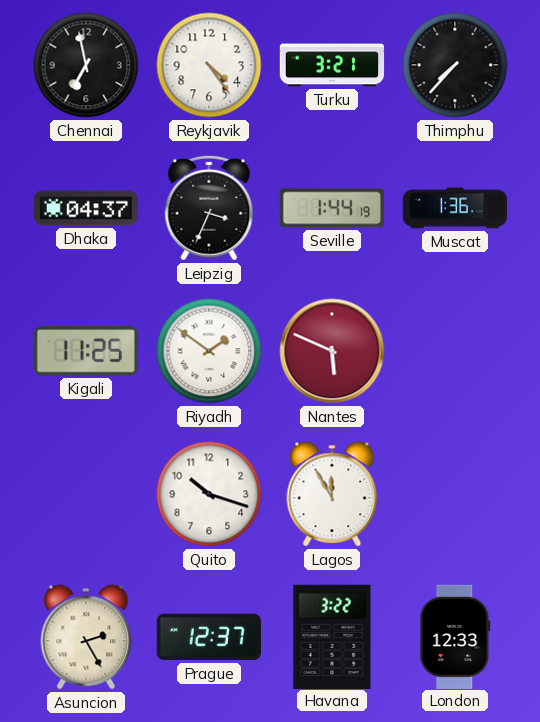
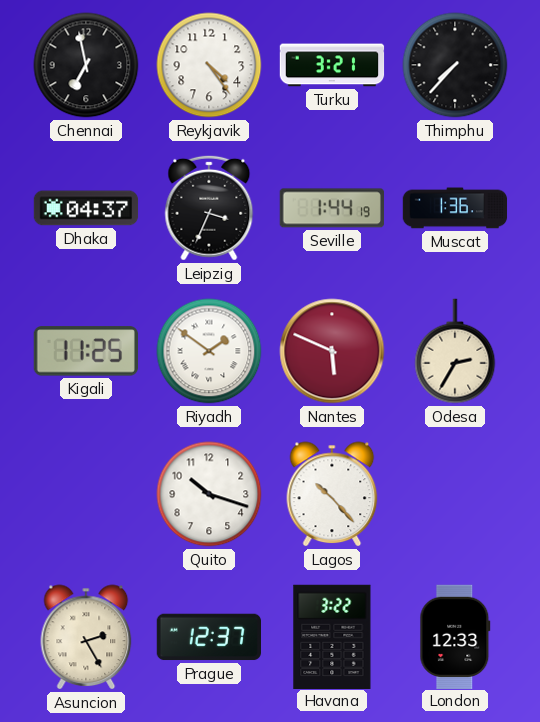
Odesa: none -> 2:35
Lagos: 11:55 -> 10:23
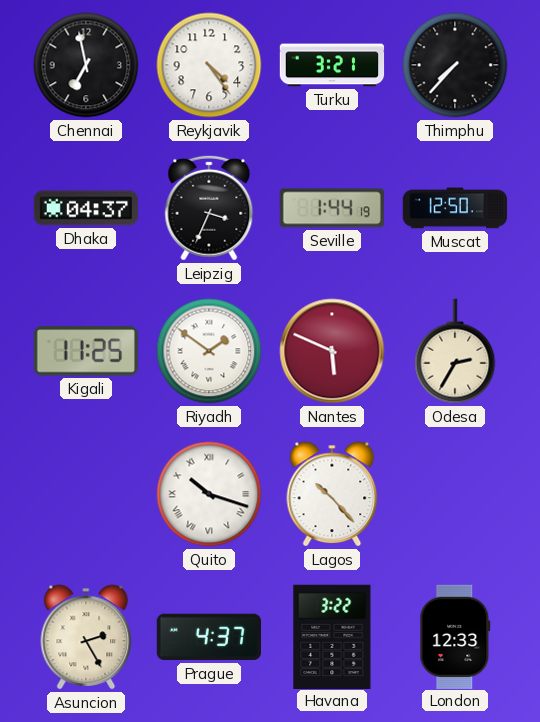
Muscat: 1:36 -> 12:50
Quito numerals: Arabic -> Roman
Prague: 12:37 -> 4:37
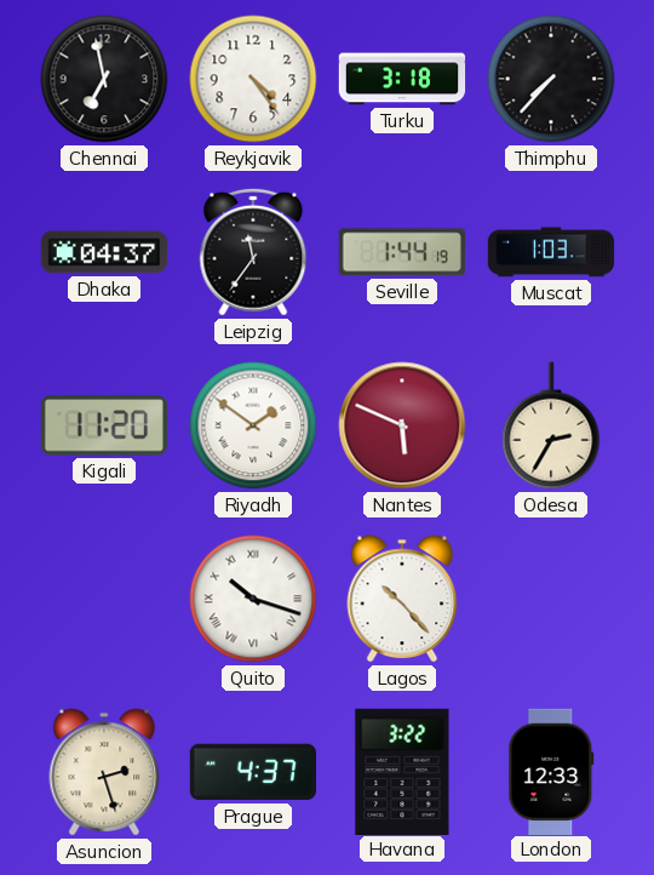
Turku: 3:21 -> 3:18
Leipzig: 3:34 -> 11:36
Muscat: 12:50 -> 1:03
Kigali: 11:25 -> 11:20
Asuncion: 2:25 -> 2:27
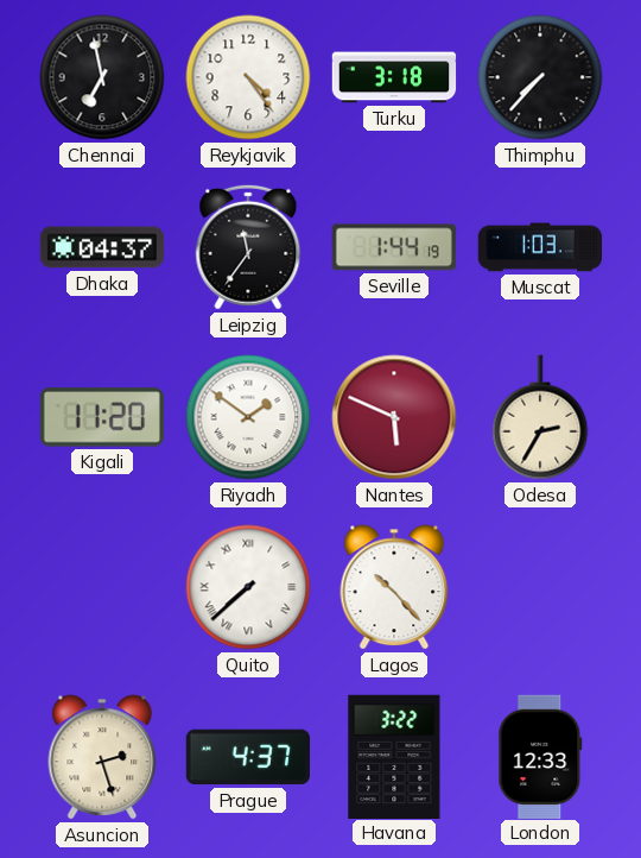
Quito: 10:18 -> 7:38
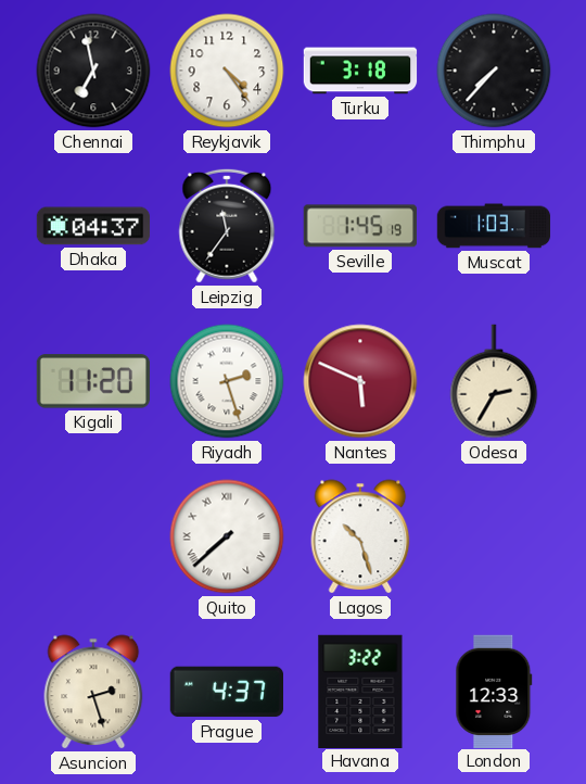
Seville: 1:44 -> 1:45
Riyadh: 1:51 -> 2:27
Lagos: 10:23 -> 10:27
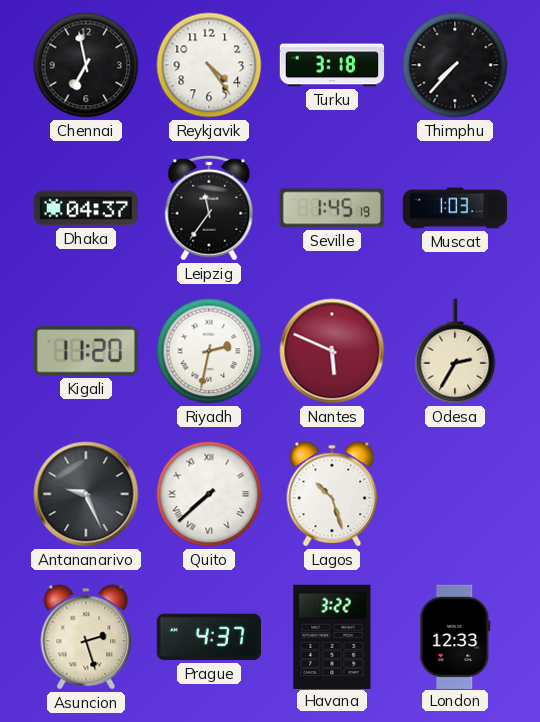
Riyadh: 2:27 -> 2:32
Antananarivo: none -> 9:26
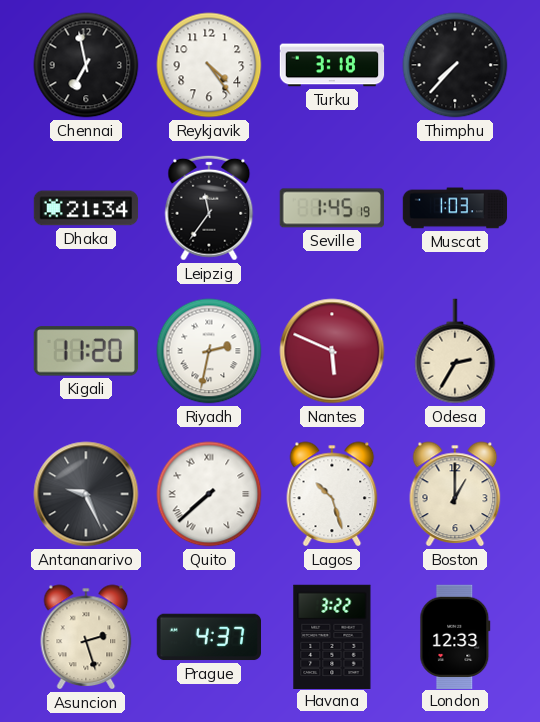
Dhaka: 04:37 -> 21:34
Boston: none -> 1:00
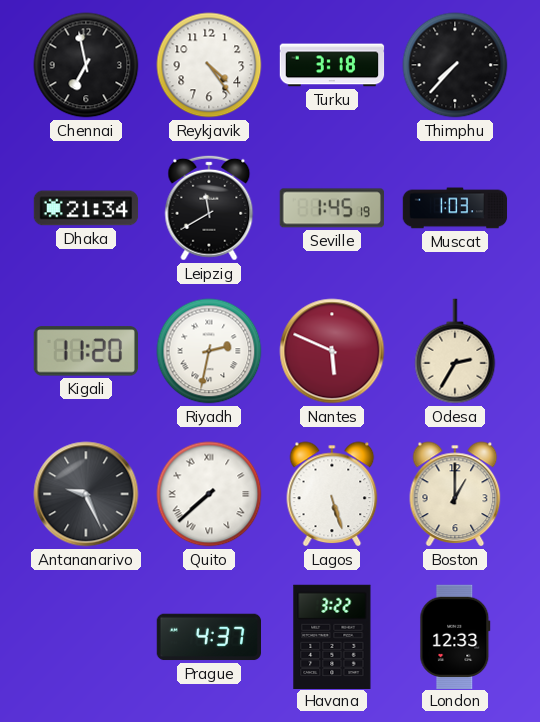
Leipzig: 11:36 -> 11:40
Lagos: 10:27 -> 5:27
Asuncion: 2:27 -> none
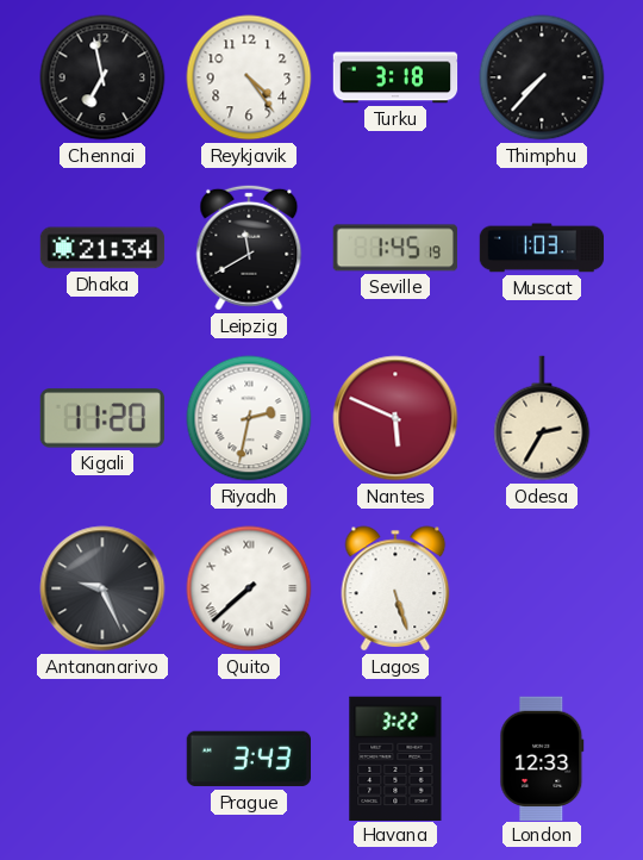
Boston: 1:00 -> none
Prague: 4:37 -> 3:43
